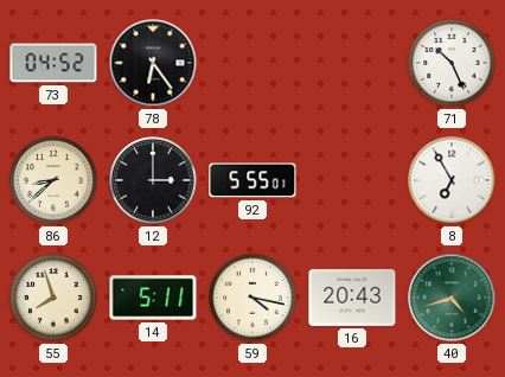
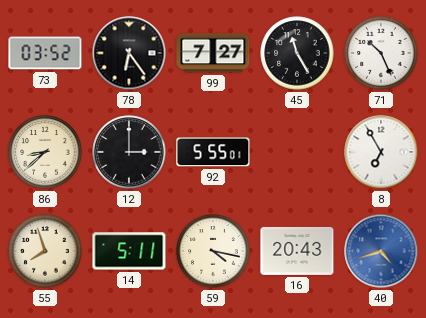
73: 04:52 -> 03:52
99: none -> 7:27
45: none -> 11:25
40 dial: green -> blue
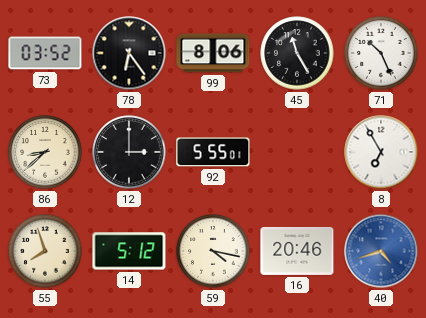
99: 7:27 -> 8:06
14: 5:11 -> 5:12
16: 20:43 -> 20:46
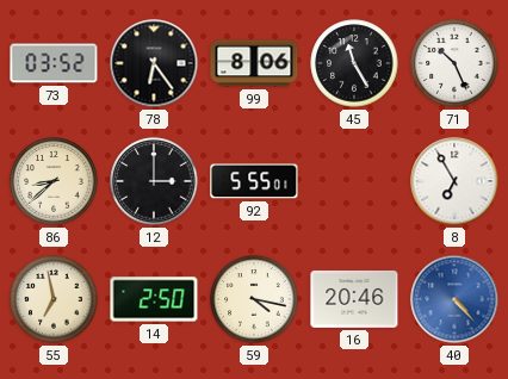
55: 7:57 -> 6:58
14: 5:12 -> 2:50
40: 4:42 -> 4:23
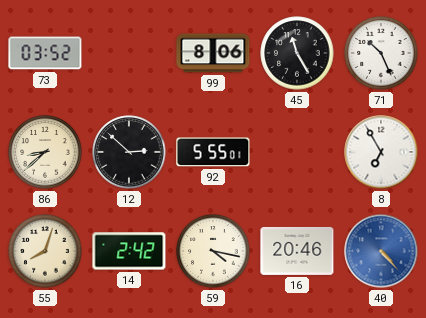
78: 6:24 -> none
12: 3:00 -> 2:52
55: 6:58 -> 8:03
14: 2:50 -> 2:42
